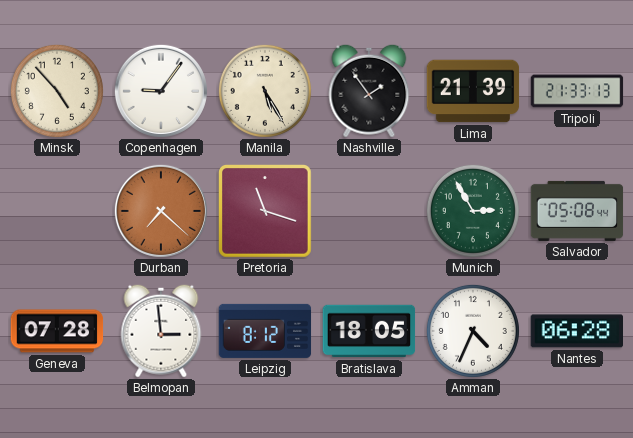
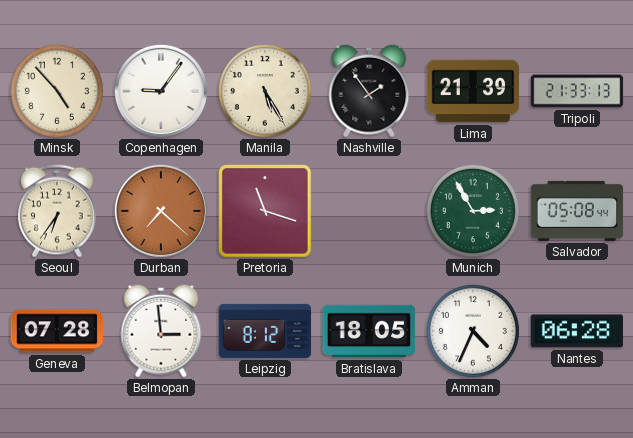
Seoul: none -> 6:36
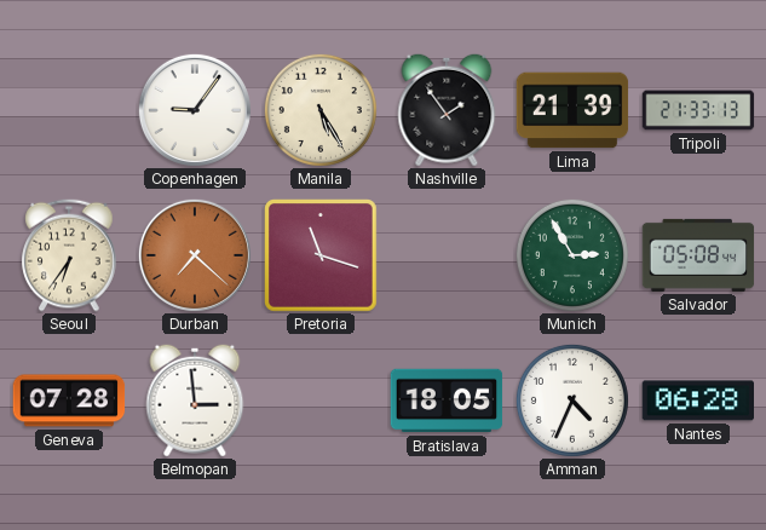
Minsk: 4:53 -> none
Leipzig: 8:12 -> none
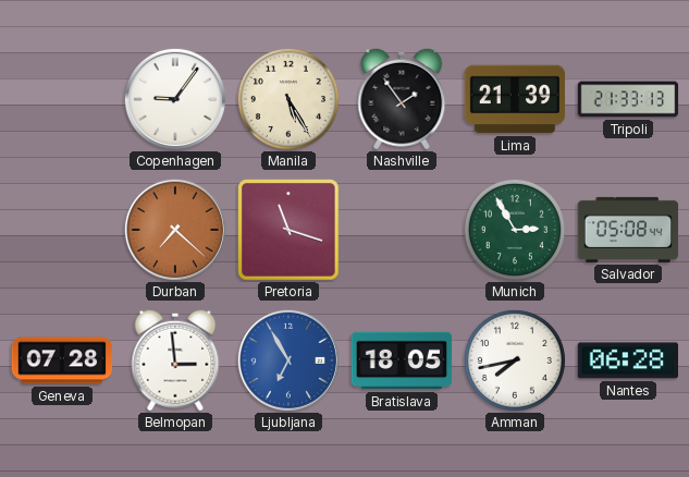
Seoul: 6:36 -> none
Ljubljana: none -> 6:55
Amman: 4:34 -> 7:43
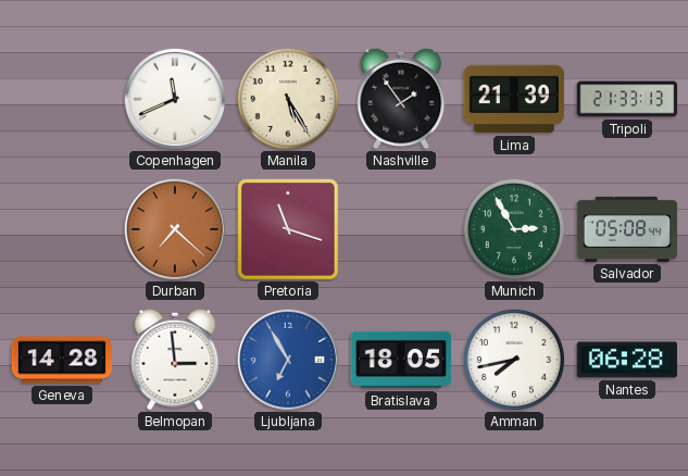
Copenhagen: 9:06 -> 11:41
Geneva: 07:28 -> 14:28
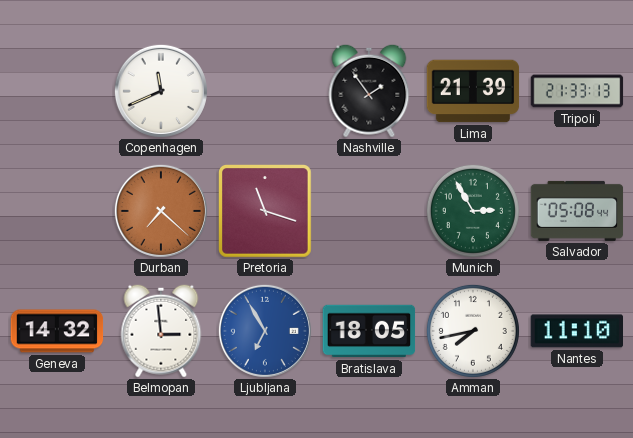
Manila: 5:25 -> none
Geneva: 14:28 -> 14:32
Nantes: 06:28 -> 11:10
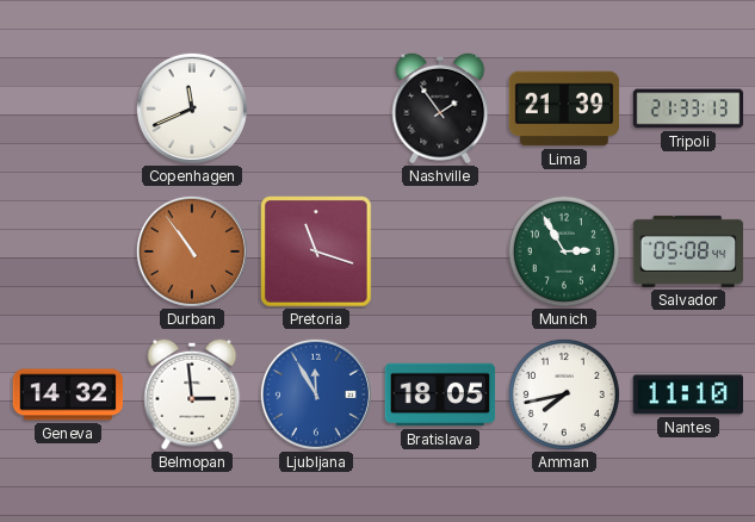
Durban: 7:22 -> 10:54
Ljubljana: 6:55 -> 11:55
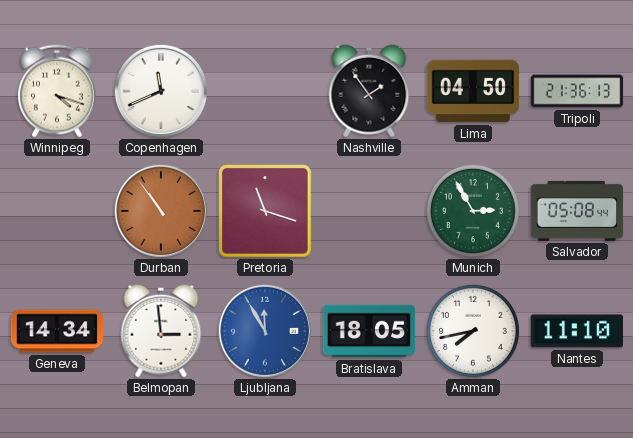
Winnipeg: none -> 4:18
Lima: 21:39 -> 04:50
Tripoli: 21:33 -> 21:36
Geneva: 14:32 -> 14:34
